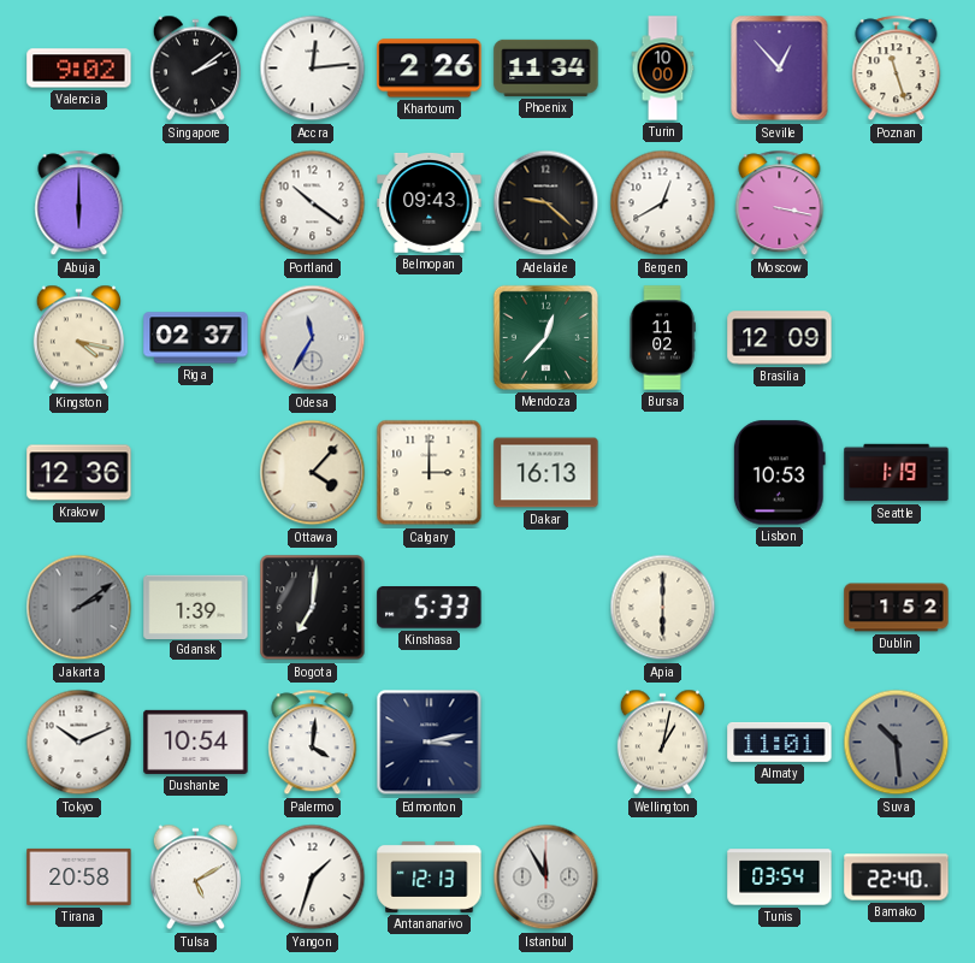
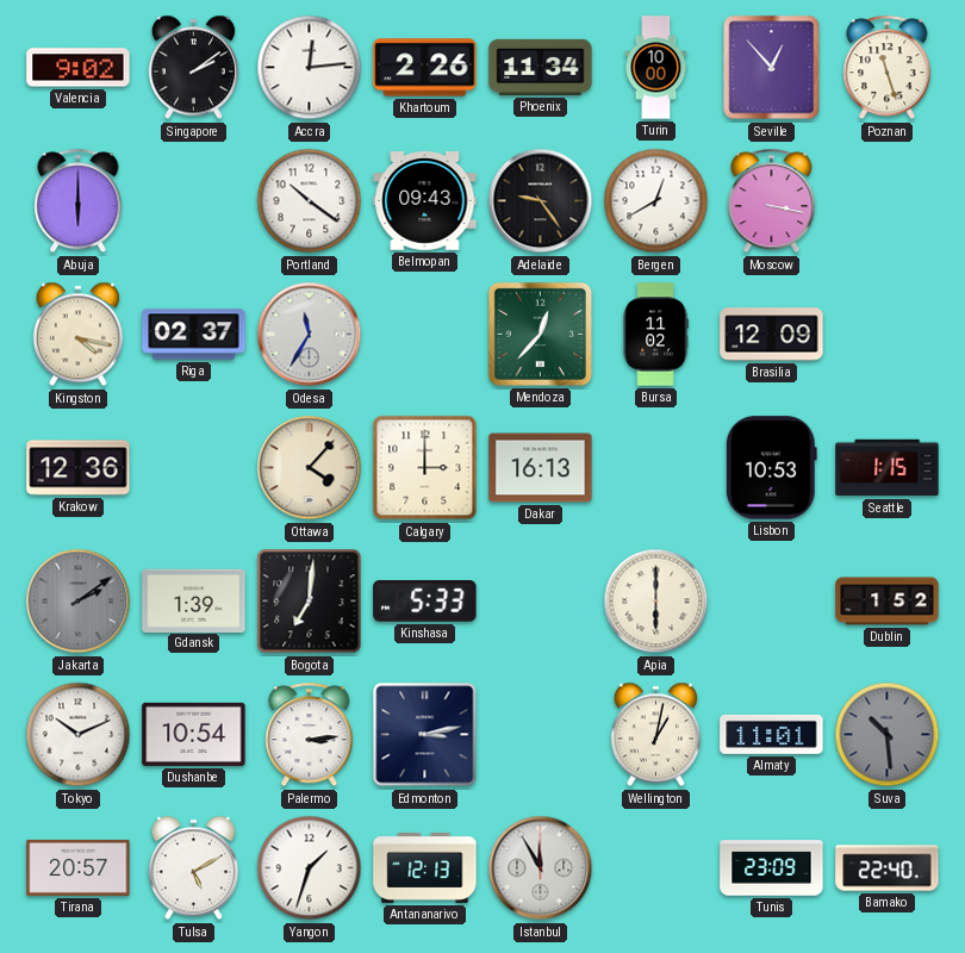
Adelaide: 9:22 -> 9:24
Seattle: 1:19 -> 1:15
Palermo: 4:01 -> 3:14
Tirana: 20:58 -> 20:57
Tunis: 03:54 -> 23:09
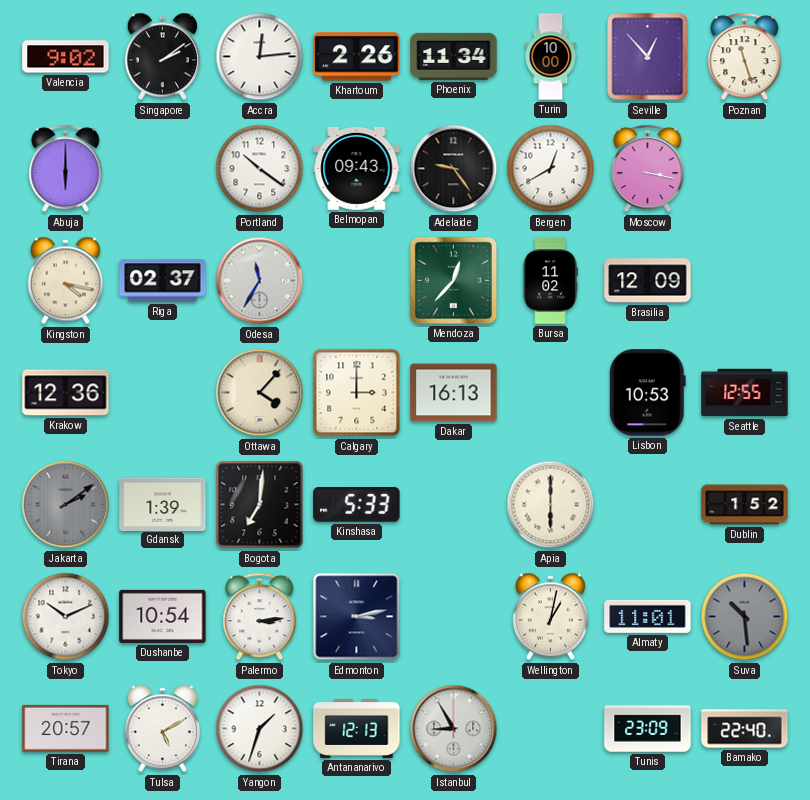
Seattle: 1:15 -> 12:55
Istanbul: 11:55 -> 8:55
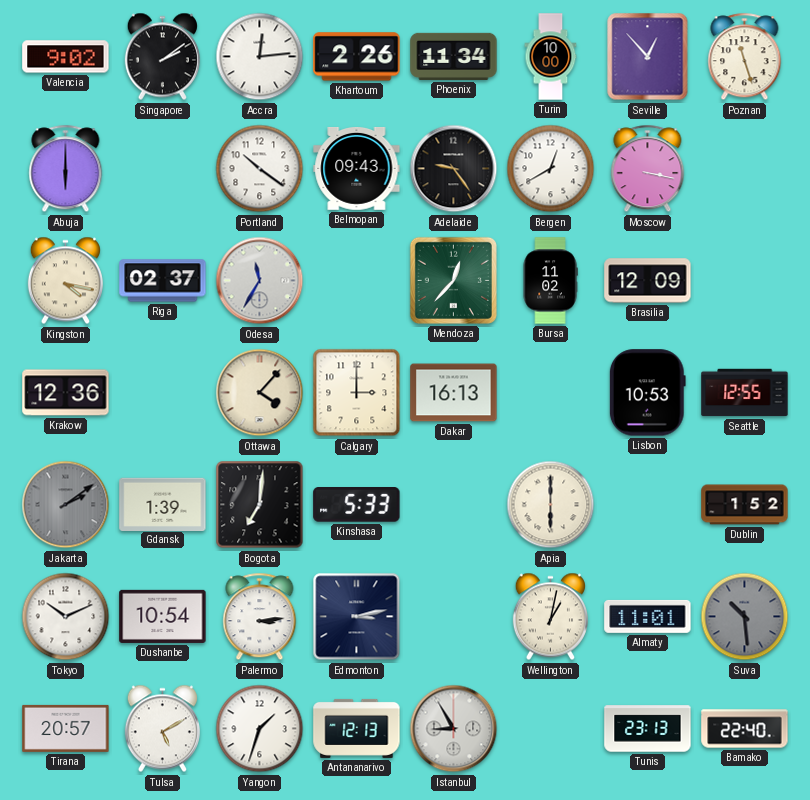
Tunis: 23:09 -> 23:13
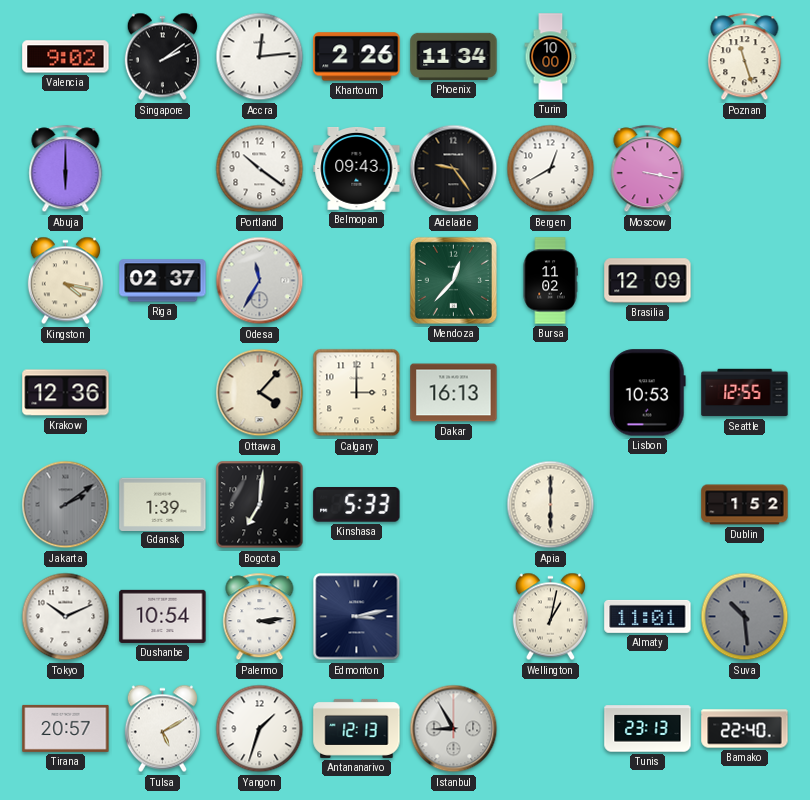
Seville: 12:53 -> none
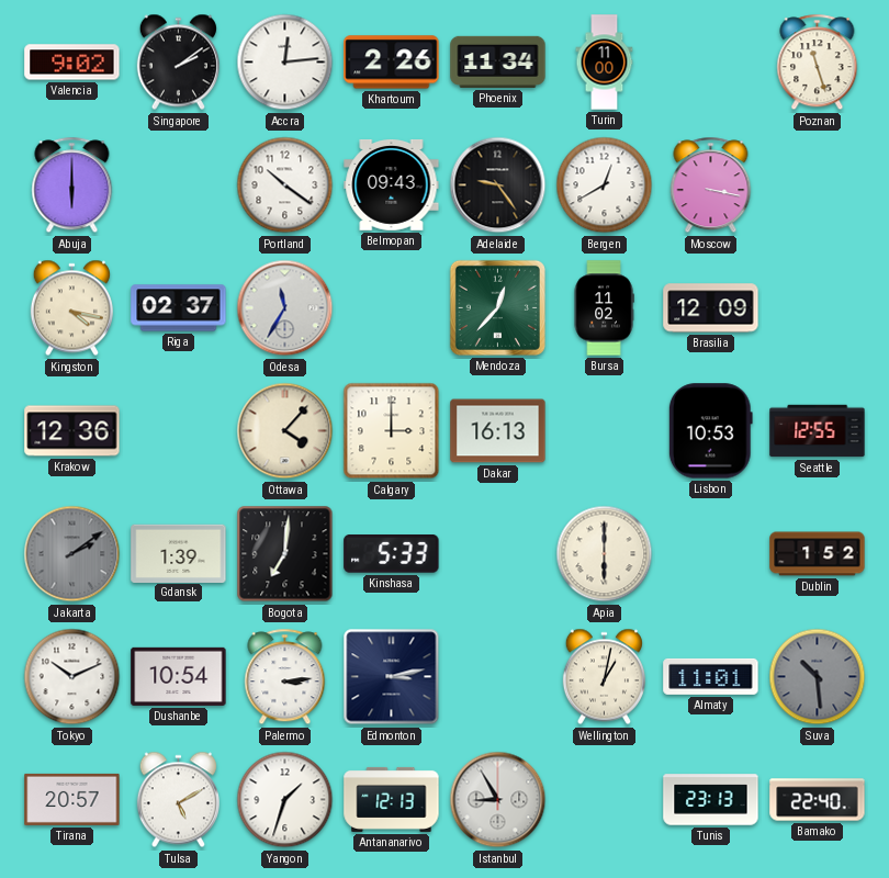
Turin: 10:00 -> 11:00
